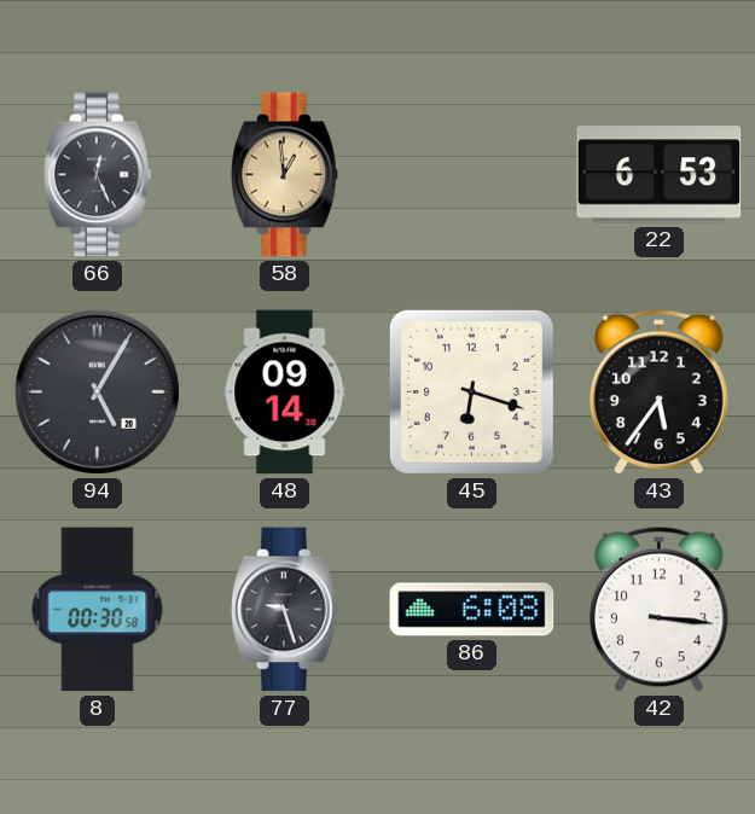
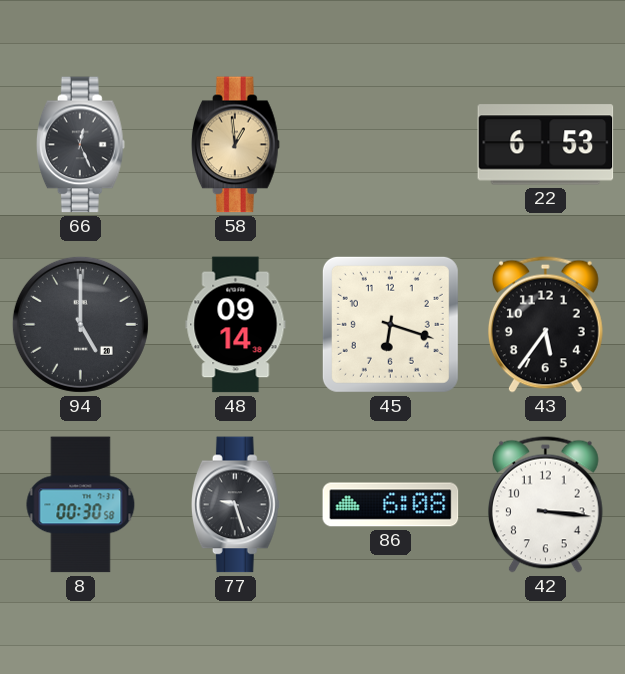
94: 5:05 -> 5:00
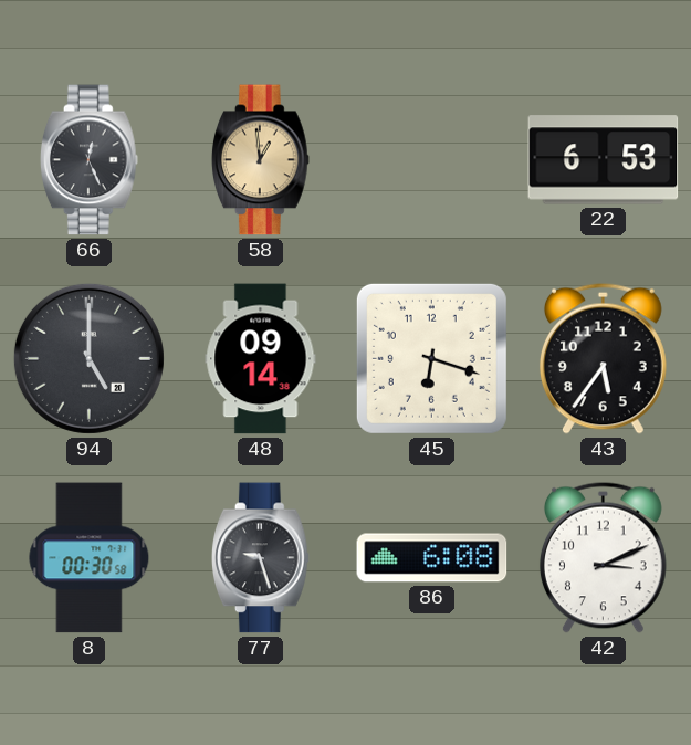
42: 3:16 -> 3:11
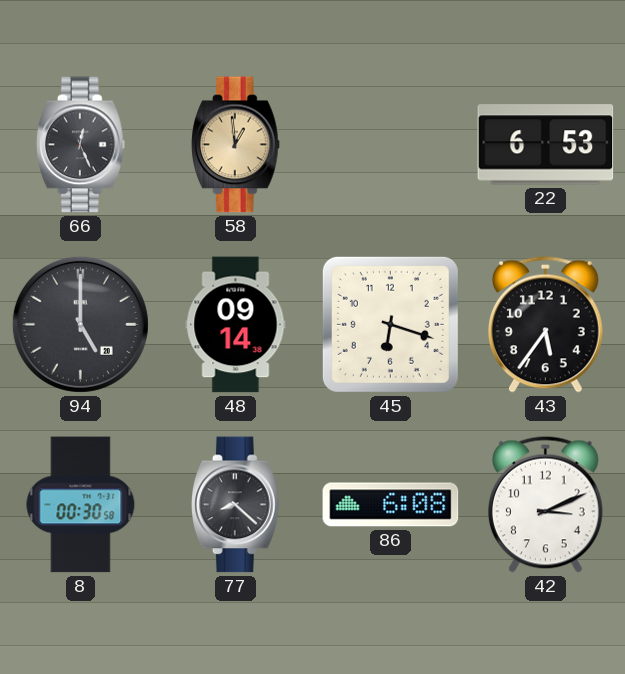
77: 9:27 -> 8:22
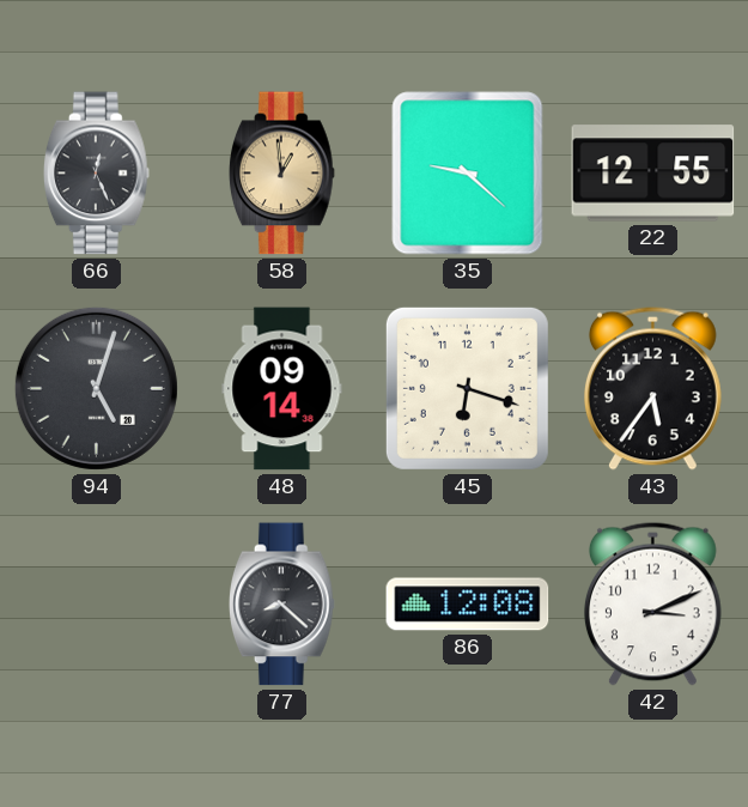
35: none -> 9:22
22: 6:53 -> 12:55
94: 5:00 -> 5:03
8: 00:30 -> none
86: 6:08 -> 12:08
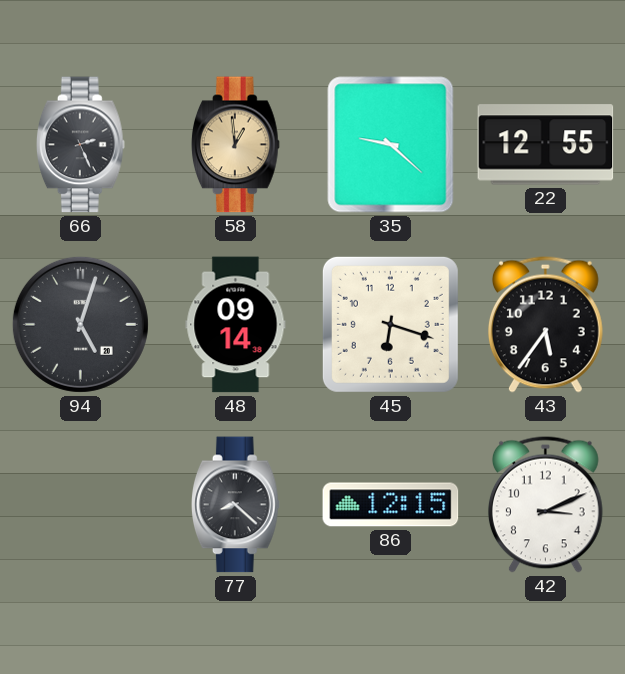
66: 12:26 -> 2:26
86: 12:08 -> 12:15
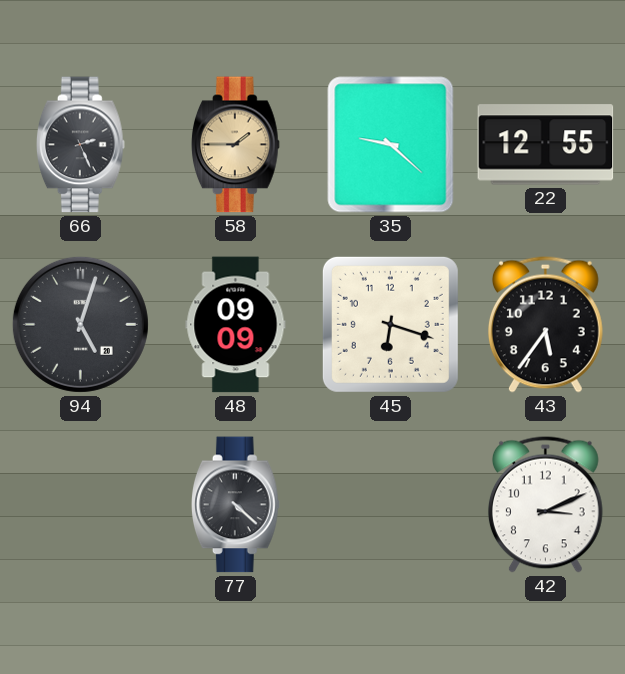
58: 12:59 -> 1:45
48: 09:14 -> 09:09
77: 8:22 -> 4:22
86: 12:15 -> none
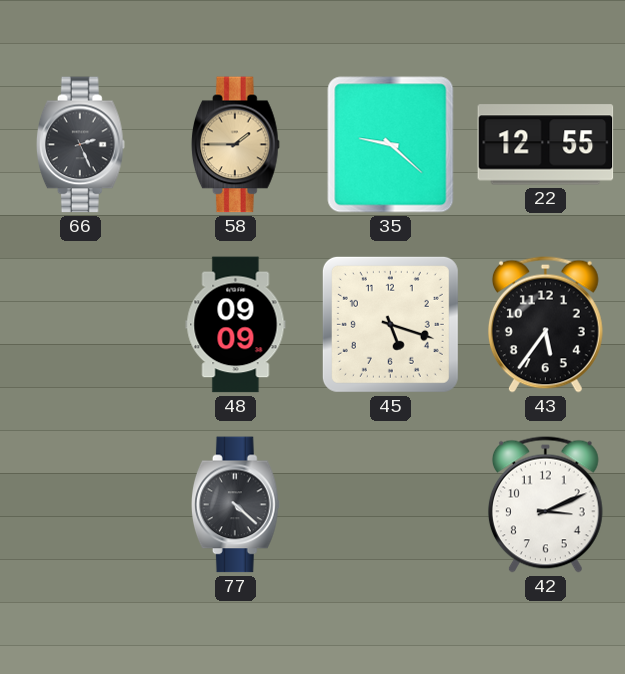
94: 5:03 -> none
45: 6:18 -> 5:18
